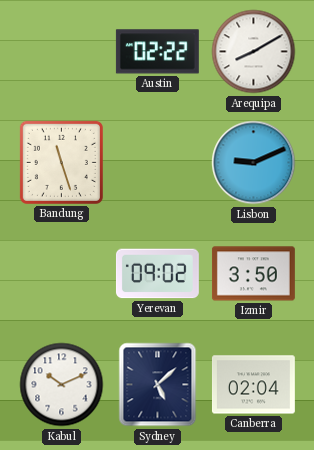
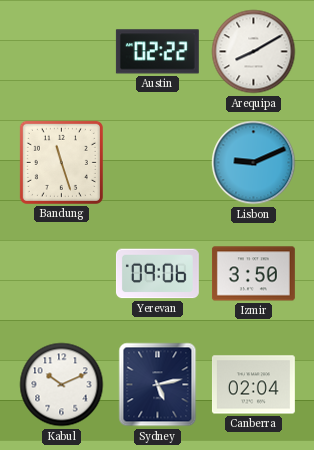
Yerevan: 09:02 -> 09:06
Sydney: 5:08 -> 5:13
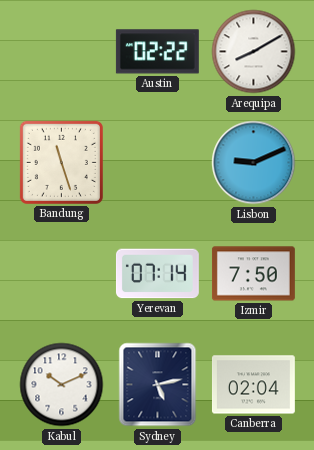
Yerevan: 09:06 -> 07:14
Izmir: 3:50 -> 7:50
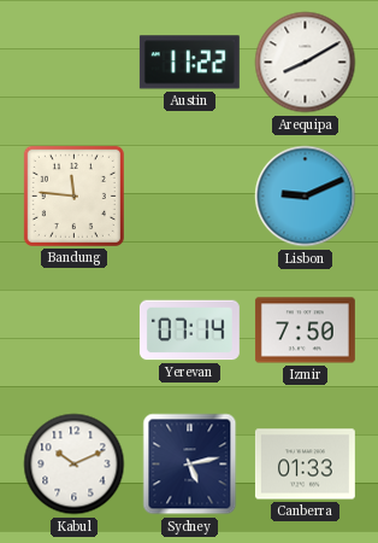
Austin: 02:22 -> 11:22
Bandung: 11:27 -> 11:46
Canberra: 02:04 -> 01:33
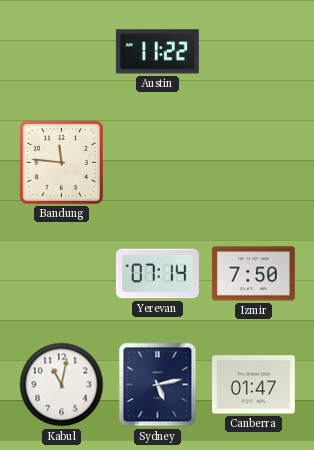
Arequipa: 8:10 -> none
Lisbon: 9:11 -> none
Kabul: 10:11 -> 11:02
Canberra: 01:33 -> 01:47
